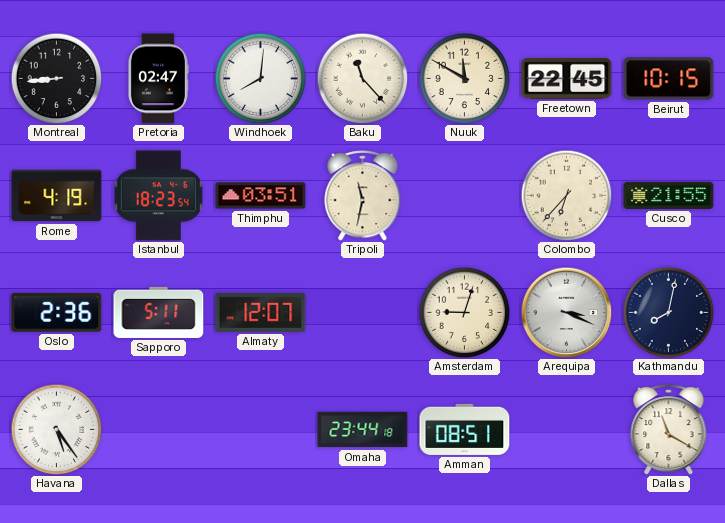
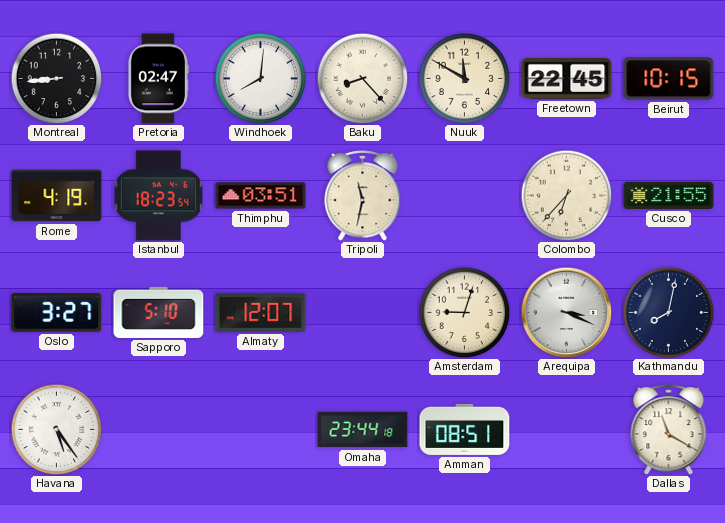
Baku: 11:23 -> 8:23
Oslo: 2:36 -> 3:27
Sapporo: 5:11 -> 5:10
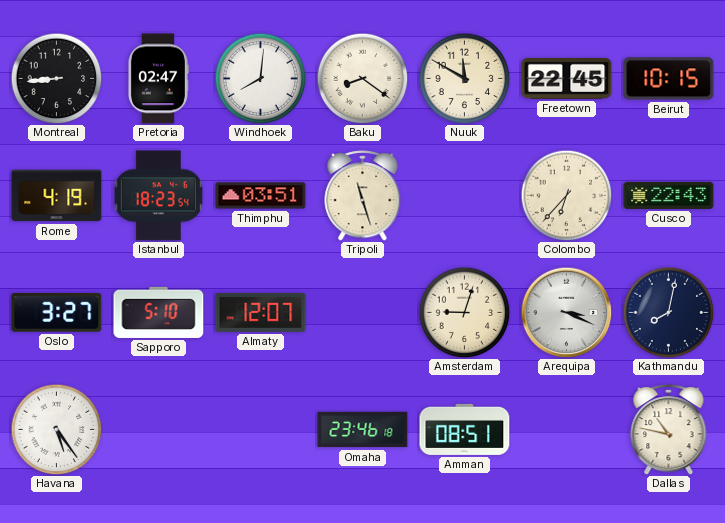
Baku: 8:23 -> 8:21
Tripoli: 11:32 -> 11:27
Cusco: 21:55 -> 22:43
Omaha: 23:44 -> 23:46
Dallas: 11:20 -> 10:47
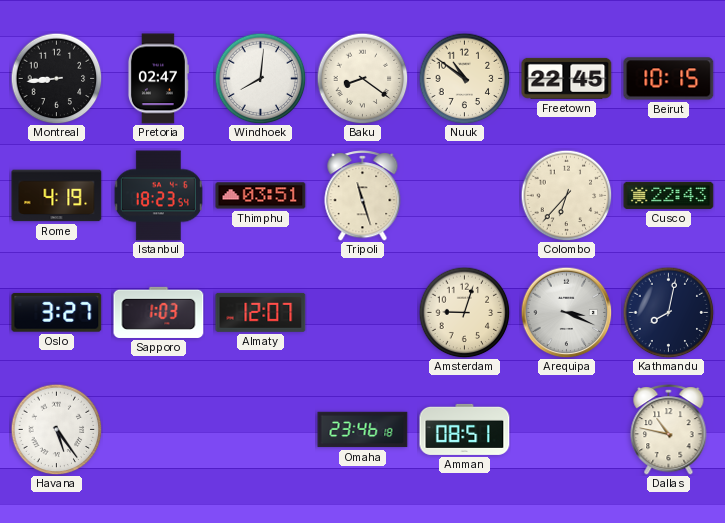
Nuuk: 11:50 -> 10:51
Sapporo: 5:10 -> 1:03
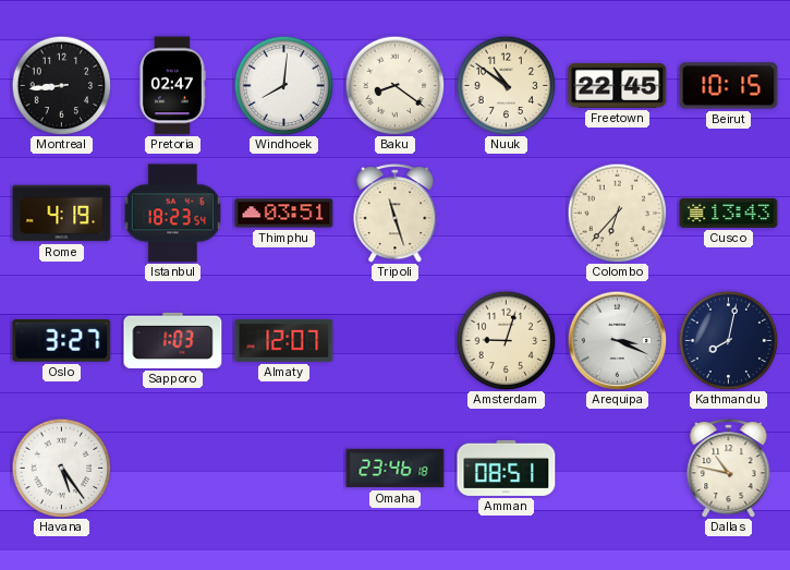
Cusco: 22:43 -> 13:43
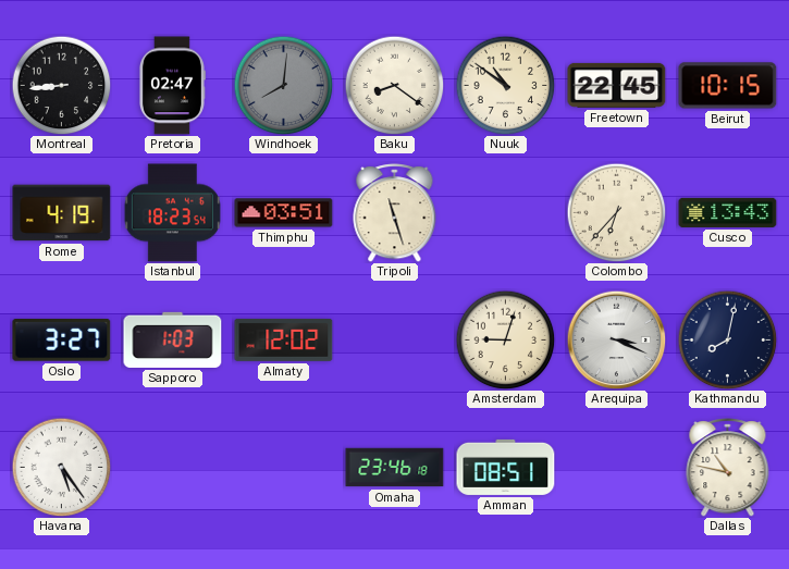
Windhoek dial: white -> grey
Almaty: 12:07 -> 12:02
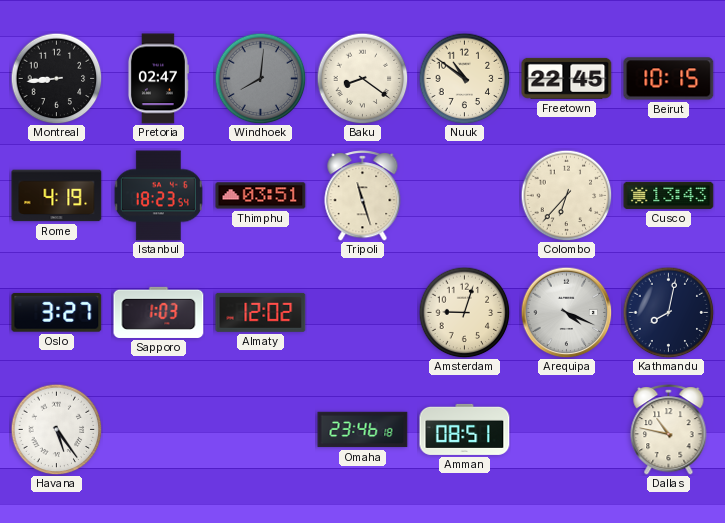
Arequipa: 3:19 -> 4:19
